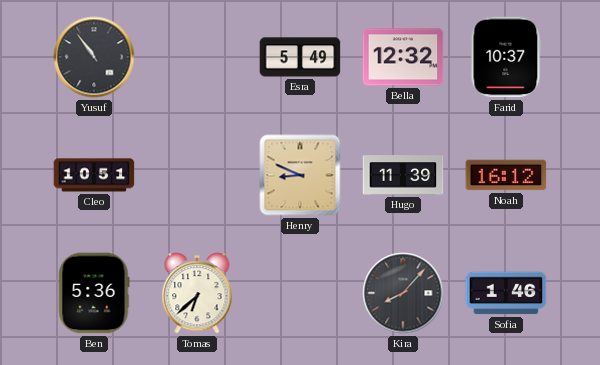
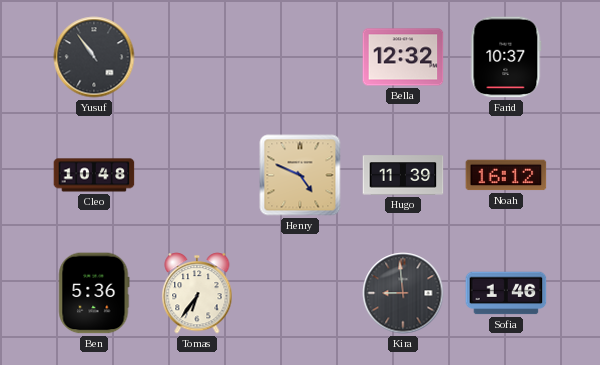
Esra: 5:49 -> none
Cleo: 10:51 -> 10:48
Henry: 8:49 -> 4:49
Tomas: 6:38 -> 6:36
Kira: 8:07 -> 8:59
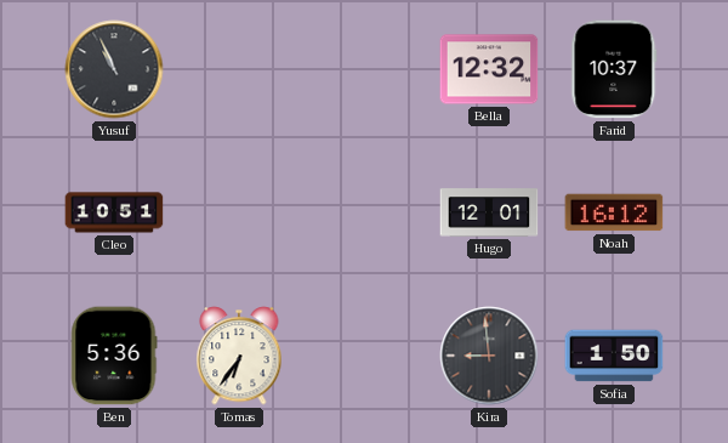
Yusuf: 10:54 -> 10:56
Cleo: 10:48 -> 10:51
Henry: 4:49 -> none
Hugo: 11:39 -> 12:01
Sofia: 1:46 -> 1:50
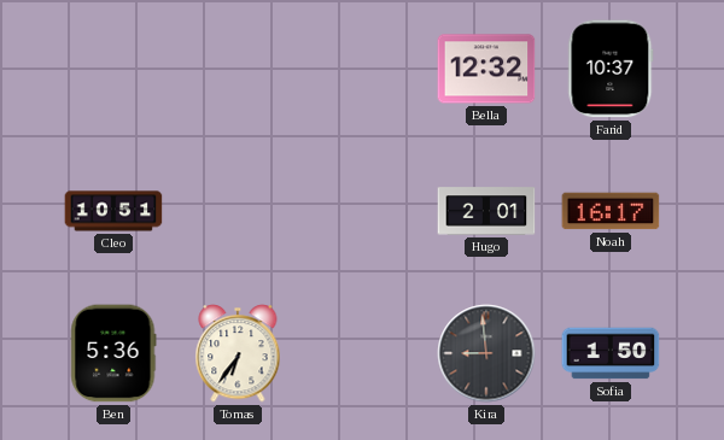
Yusuf: 10:56 -> none
Hugo: 12:01 -> 2:01
Noah: 16:12 -> 16:17
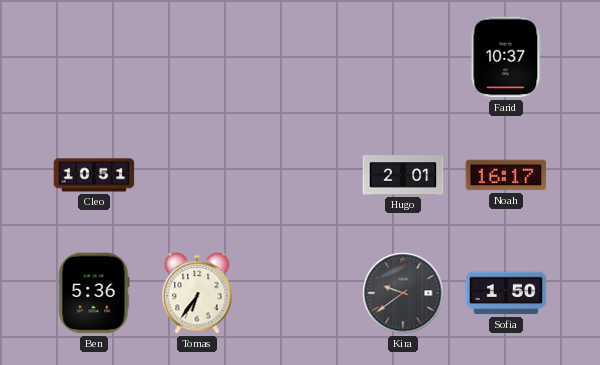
Bella: 12:32 -> none
Kira: 8:59 -> 9:39
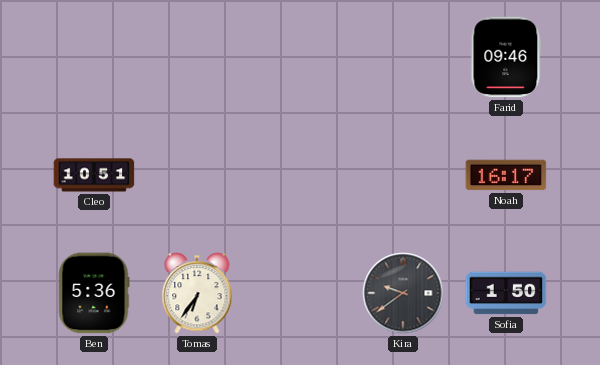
Farid: 10:37 -> 09:46
Hugo: 2:01 -> none
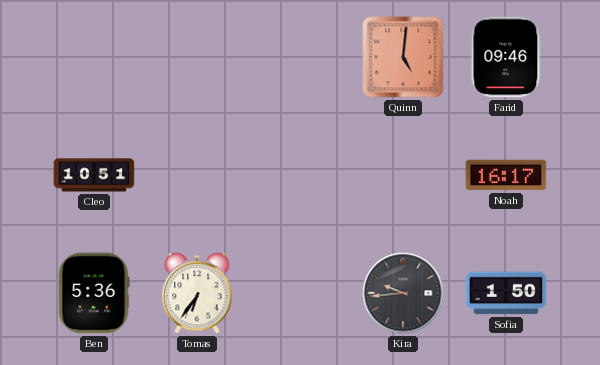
Quinn: none -> 5:01
Kira: 9:39 -> 9:44
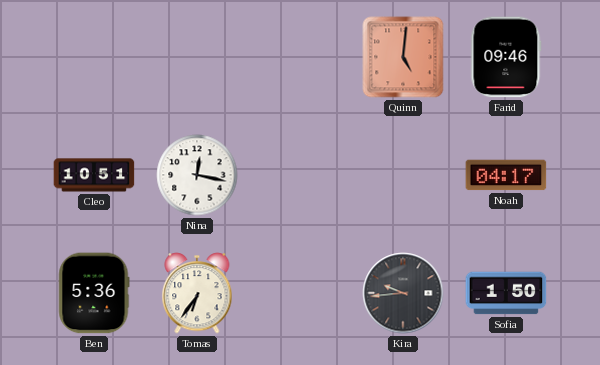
Nina: none -> 12:17
Noah: 16:17 -> 04:17
